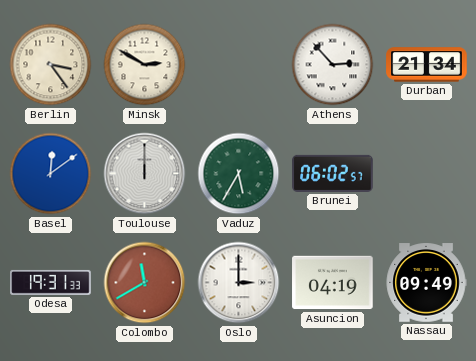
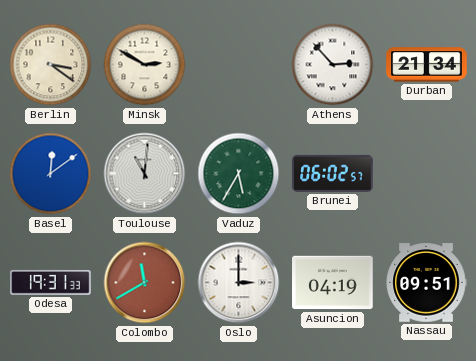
Berlin: 3:24 -> 3:21
Toulouse: 12:00 -> 11:01
Nassau: 09:49 -> 09:51
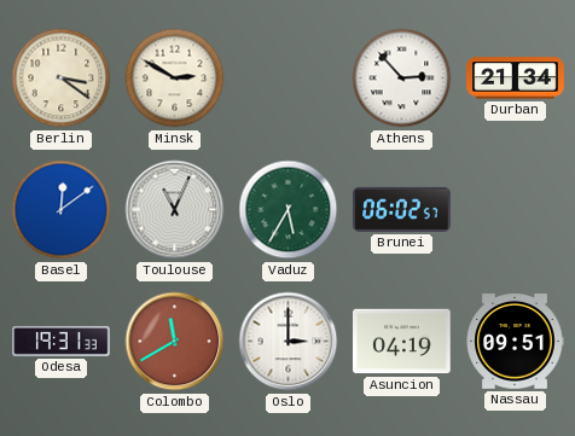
Toulouse: 11:01 -> 11:04
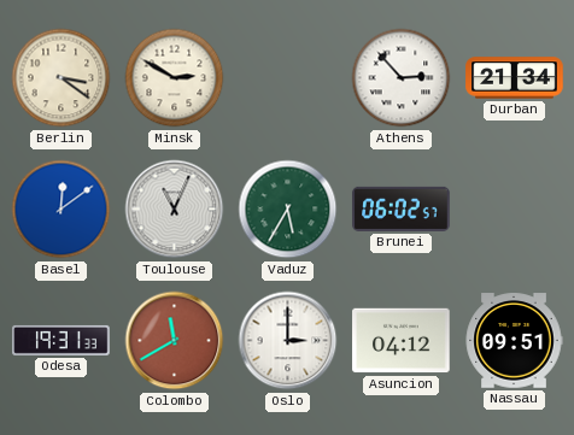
Asuncion: 04:19 -> 04:12
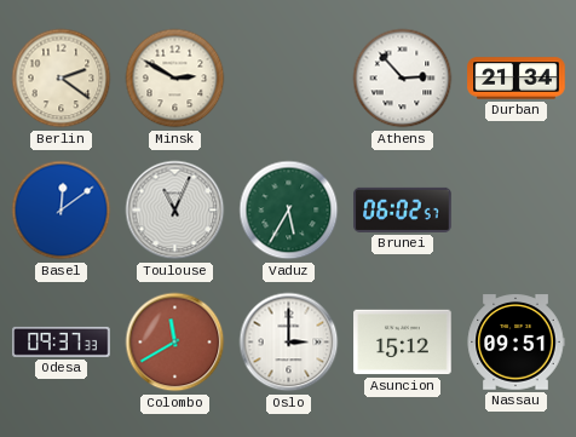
Berlin: 3:21 -> 2:21
Odesa: 19:31 -> 09:37
Asuncion: 04:12 -> 15:12
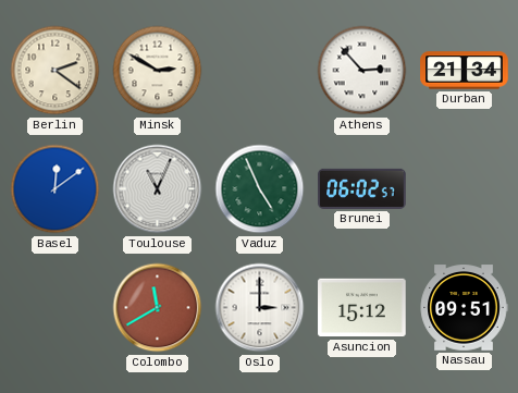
Vaduz: 5:35 -> 4:56
Odesa: 09:37 -> none
